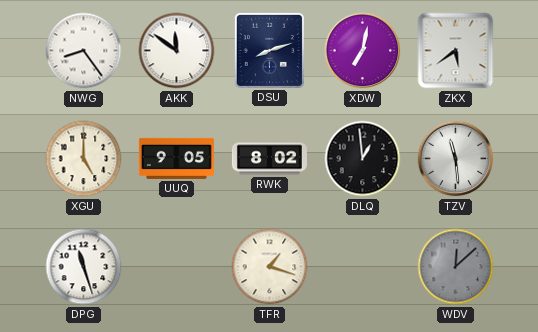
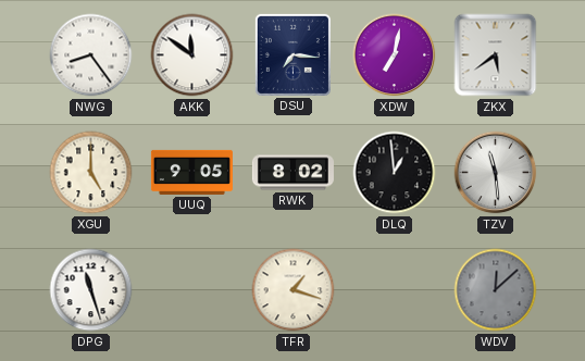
DSU: 8:12 -> 7:16
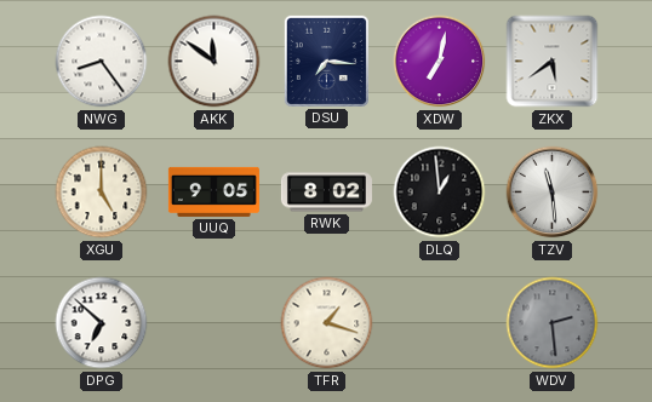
DPG: 11:27 -> 6:52
WDV: 12:08 -> 2:29
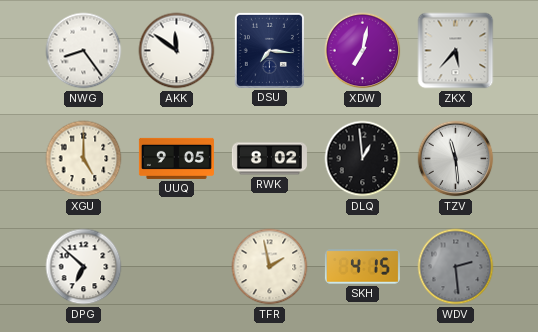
ZKX: 5:39 -> 5:37
TFR: 1:18 -> 1:58
SKH: none -> 4:15
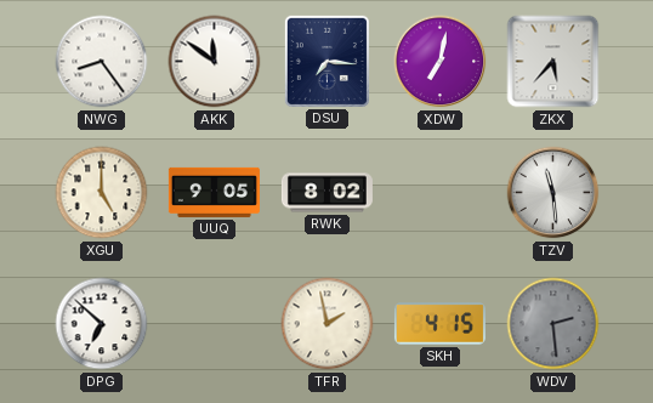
DLQ: 12:59 -> none
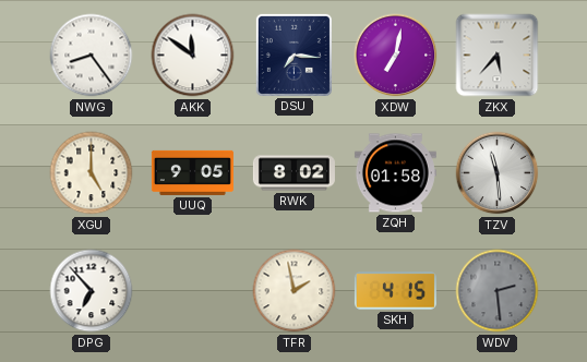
ZQH: none -> 01:58
DPG: 6:52 -> 6:53
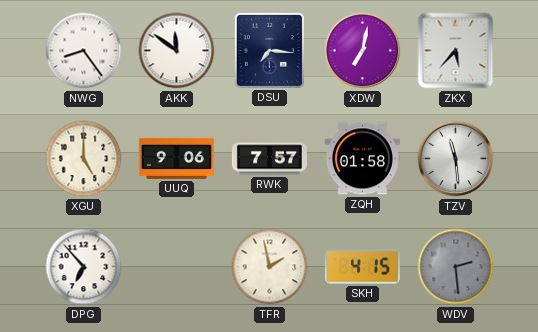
UUQ: 9:05 -> 9:06
RWK: 8:02 -> 7:57
